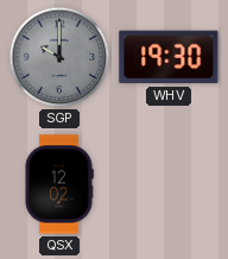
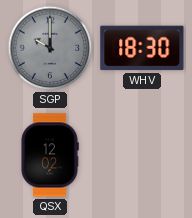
WHV: 19:30 -> 18:30
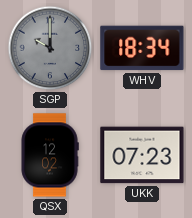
WHV: 18:30 -> 18:34
UKK: none -> 07:23
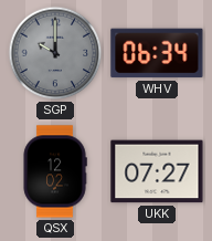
WHV: 18:34 -> 06:34
UKK: 07:23 -> 07:27
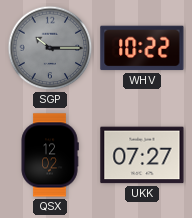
SGP: 10:00 -> 10:15
WHV: 06:34 -> 10:22
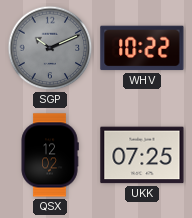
SGP: 10:15 -> 10:11
UKK: 07:27 -> 07:25
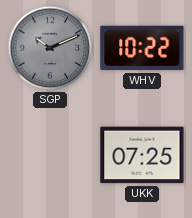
QSX: 12:02 -> none
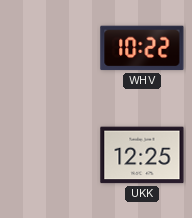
SGP: 10:11 -> none
UKK: 07:25 -> 12:25
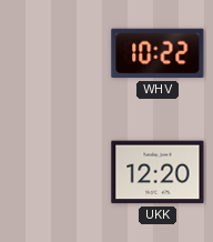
UKK: 12:25 -> 12:20
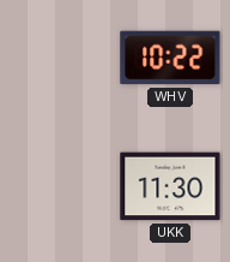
UKK: 12:20 -> 11:30
